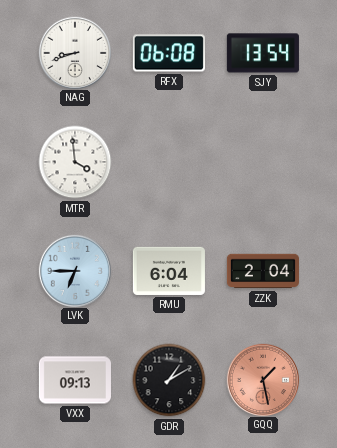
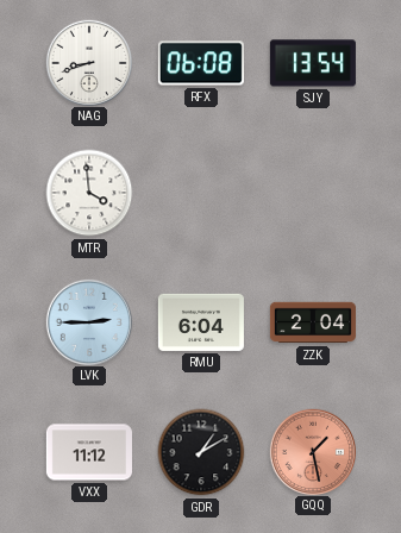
LVK: 6:45 -> 2:45
VXX: 09:13 -> 11:12
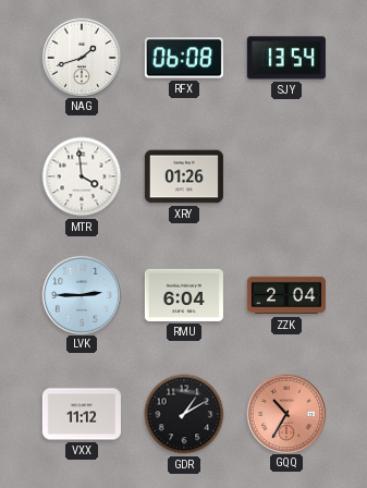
NAG: 8:42 -> 1:42
XRY: none -> 01:26
GQQ: 1:28 -> 10:35
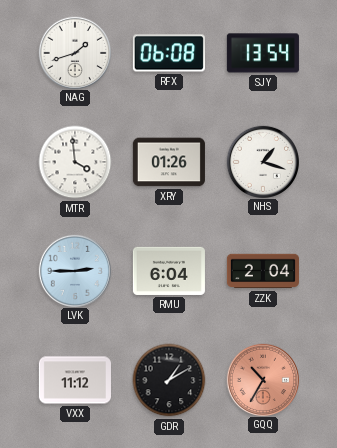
NHS: none -> 1:18
